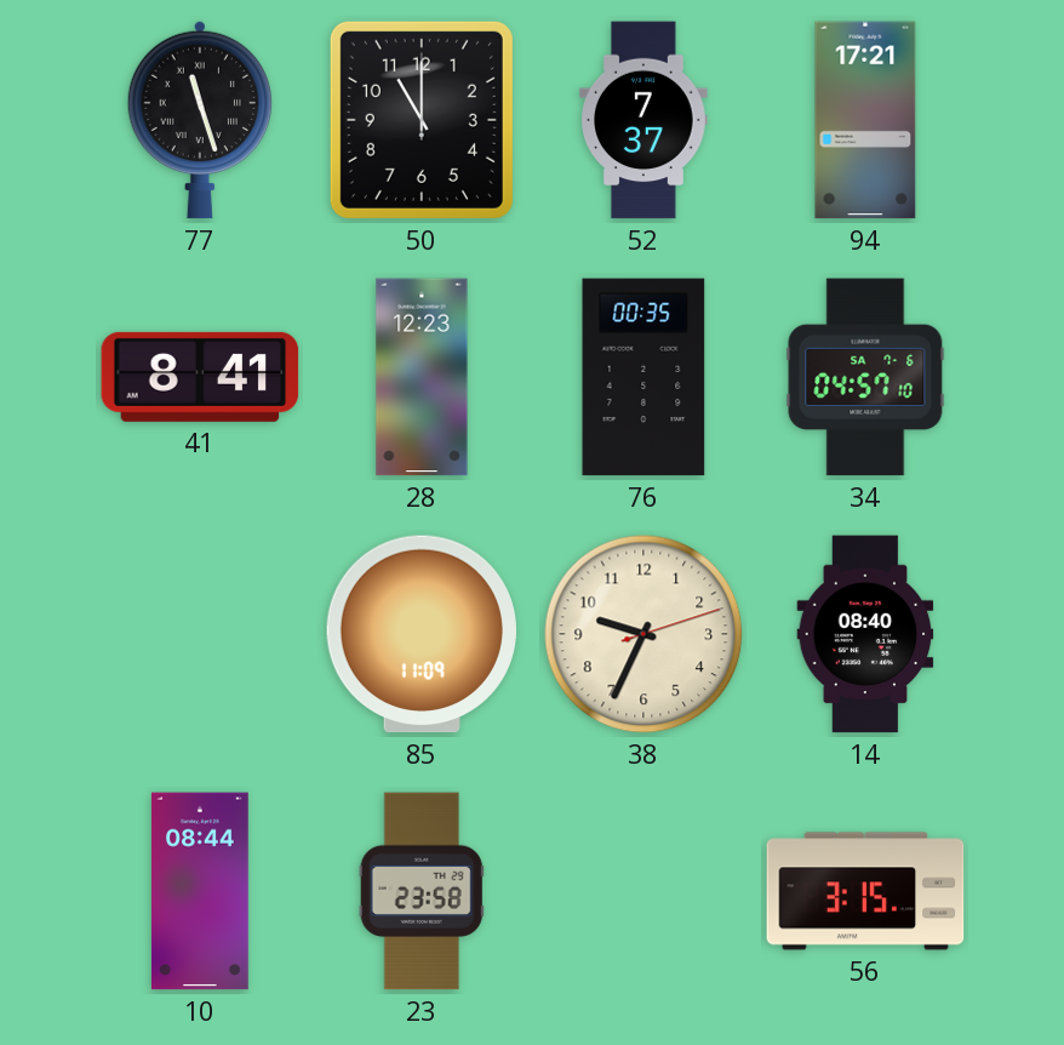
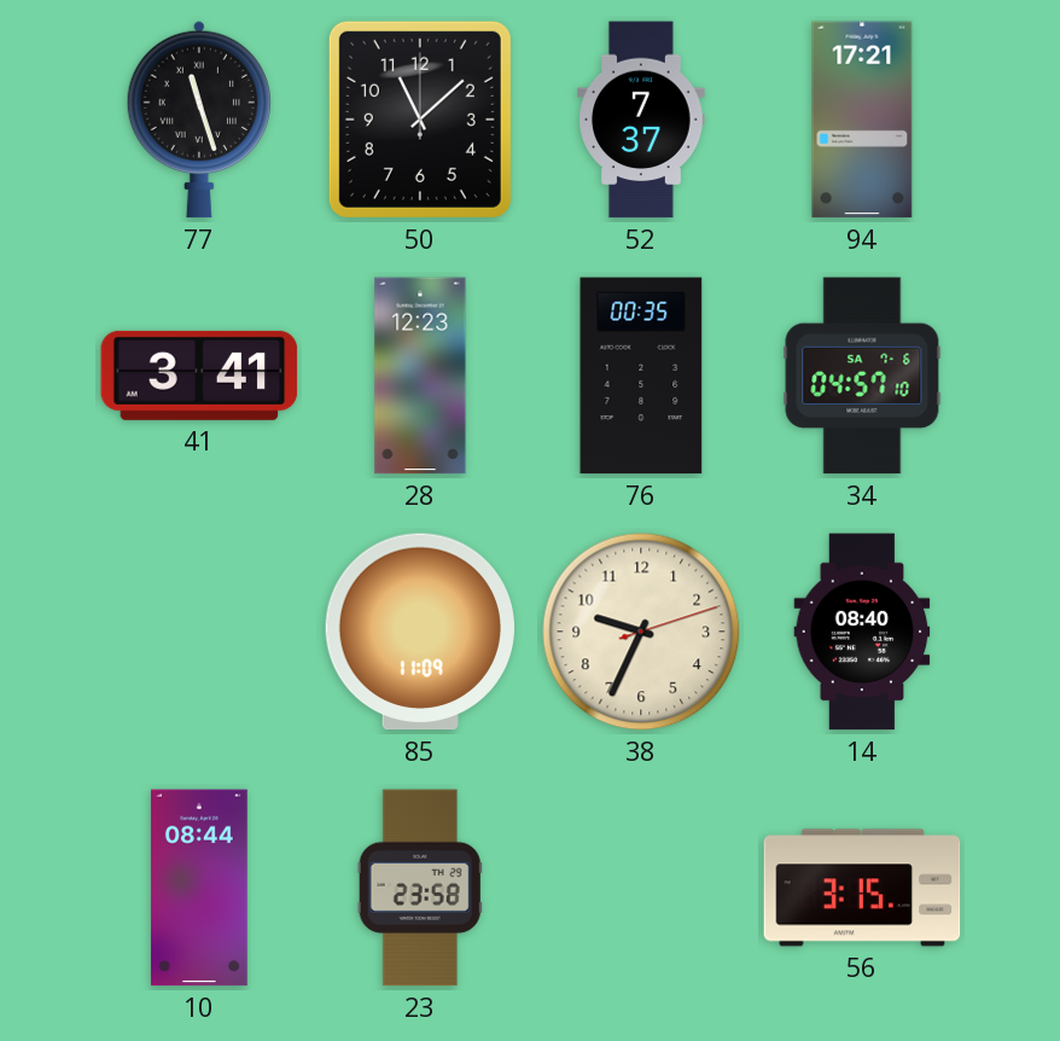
50: 11:00 -> 11:08
41: 8:41 -> 3:41
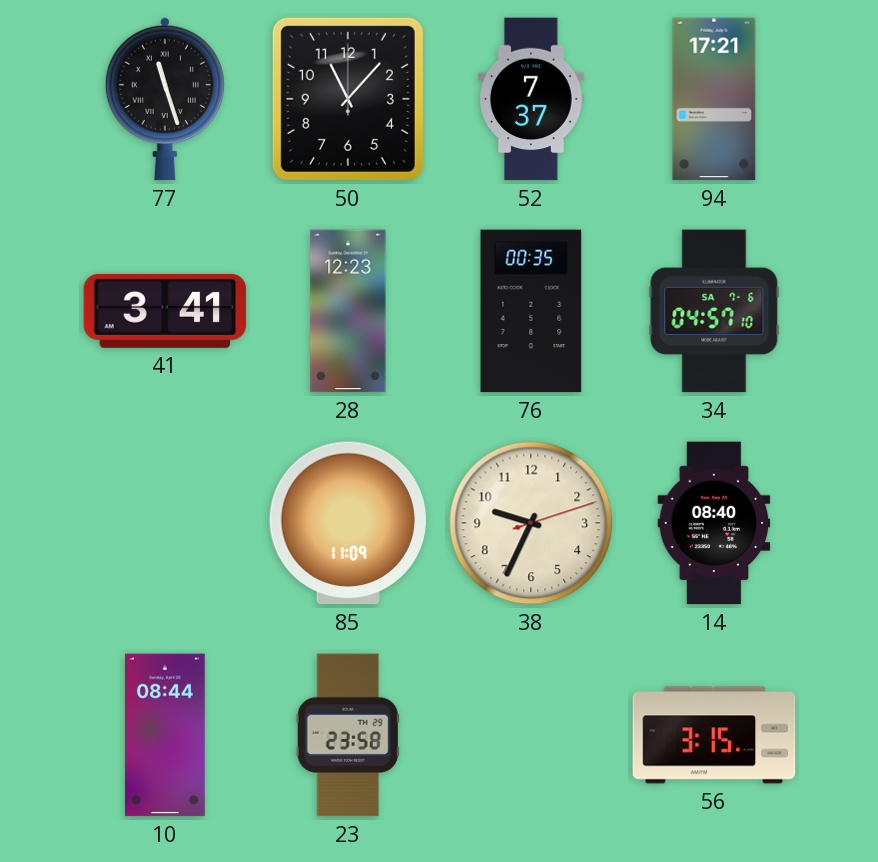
50: 11:08 -> 11:07
